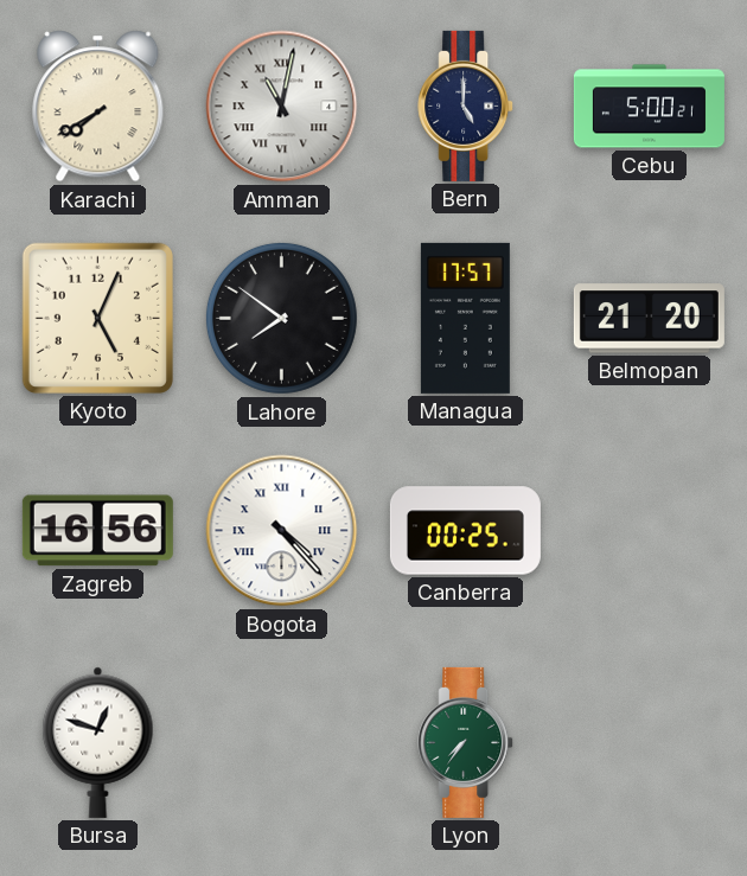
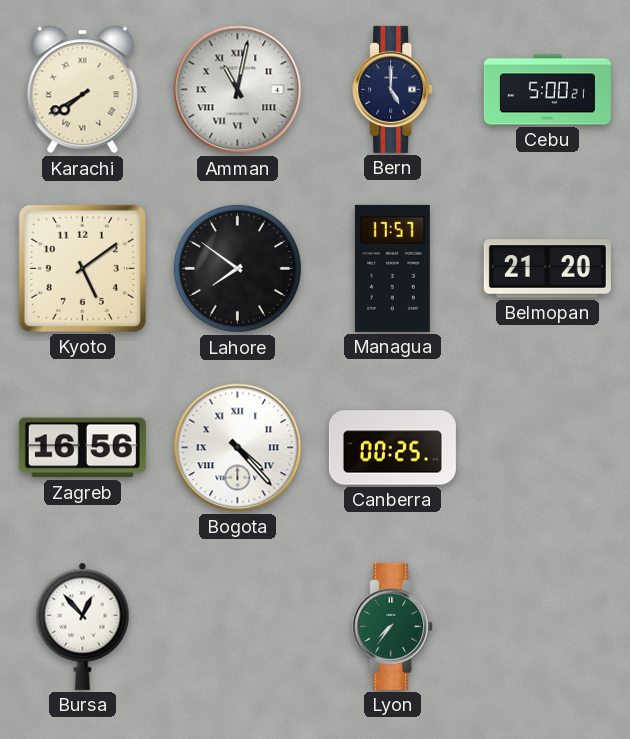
Kyoto: 5:04 -> 5:09
Bursa: 12:48 -> 12:53
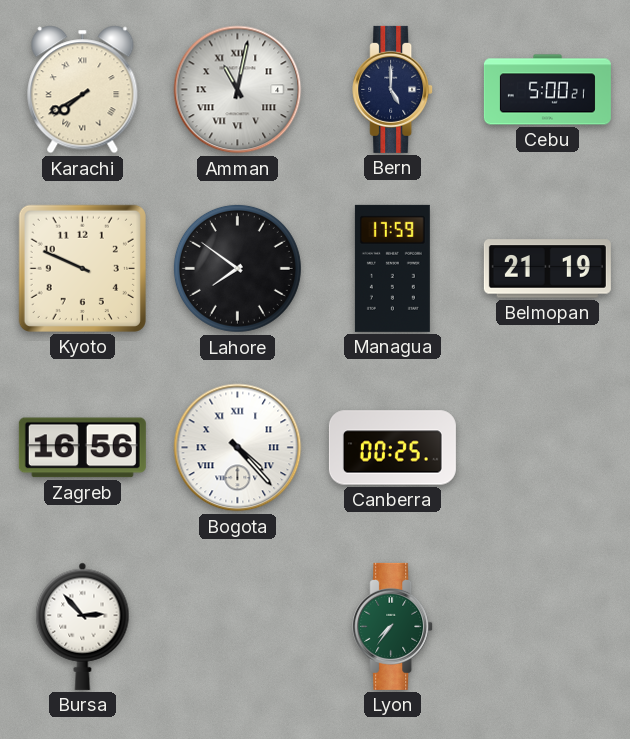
Kyoto: 5:09 -> 9:49
Managua: 17:57 -> 17:59
Belmopan: 21:20 -> 21:19
Bursa: 12:53 -> 2:53
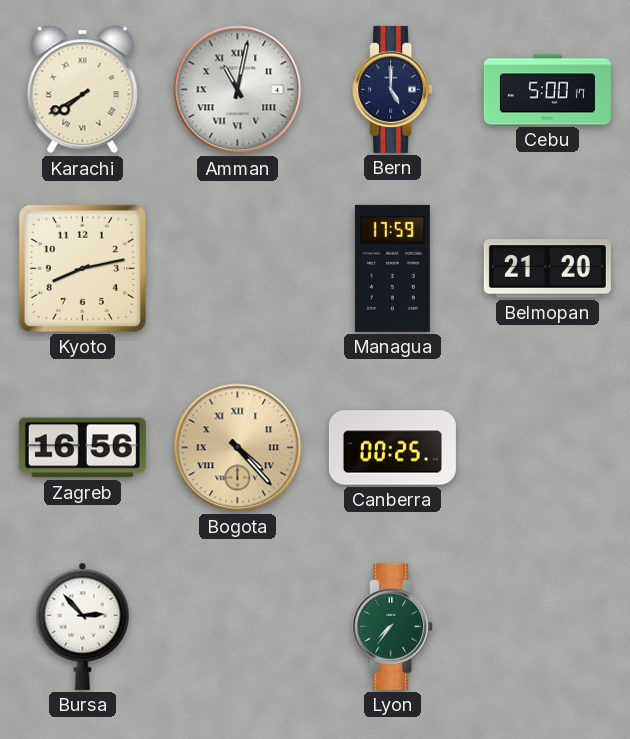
Cebu: 5:00:21 -> 5:00:17
Kyoto: 9:49 -> 8:13
Lahore: 7:51 -> none
Belmopan: 21:19 -> 21:20
Bogota dial: white -> champagne
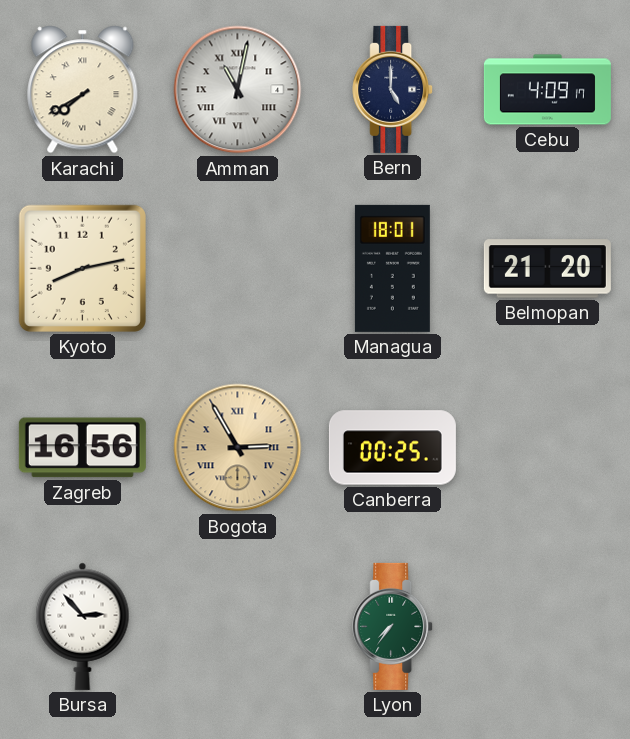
Cebu: 5:00 -> 4:09
Managua: 17:59 -> 18:01
Bogota: 4:23 -> 2:55
